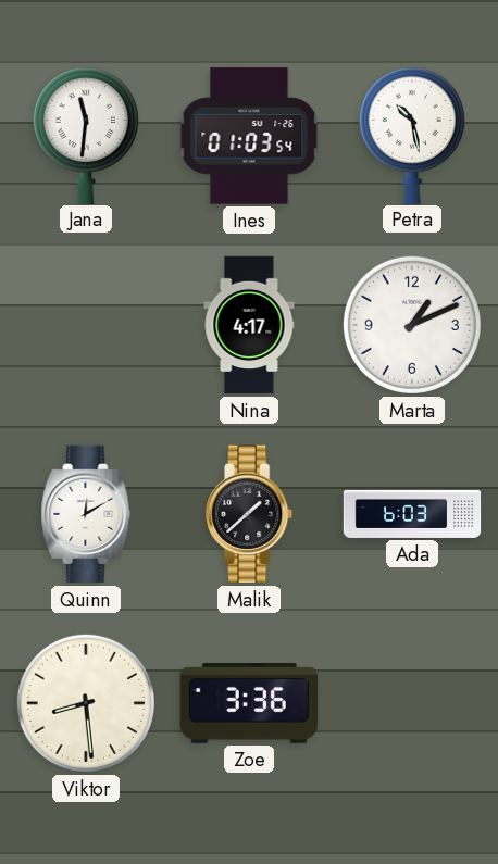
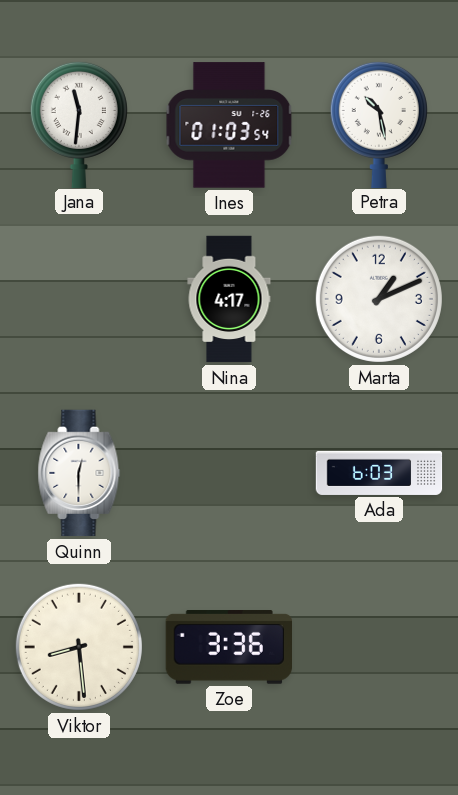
Quinn: 12:10 -> 12:30
Malik: 1:38 -> none
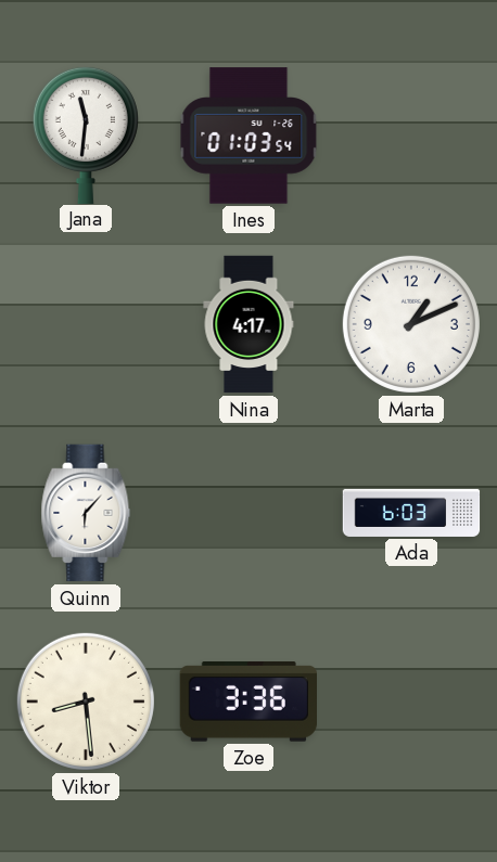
Petra: 10:28 -> none
Quinn: 12:30 -> 6:07
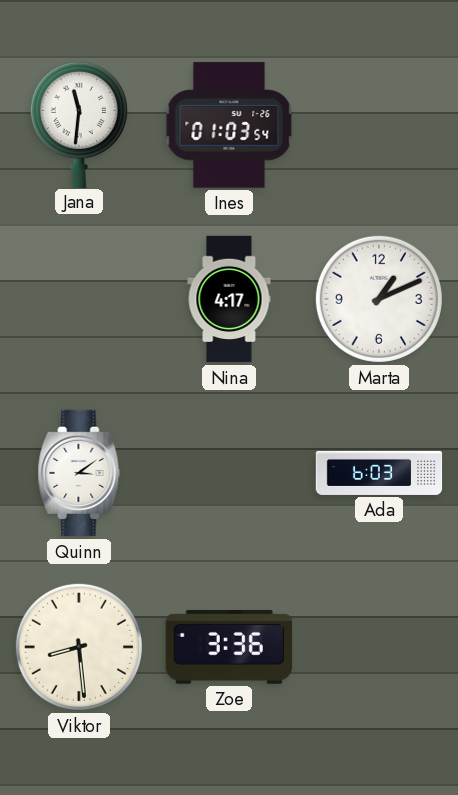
Quinn: 6:07 -> 3:09
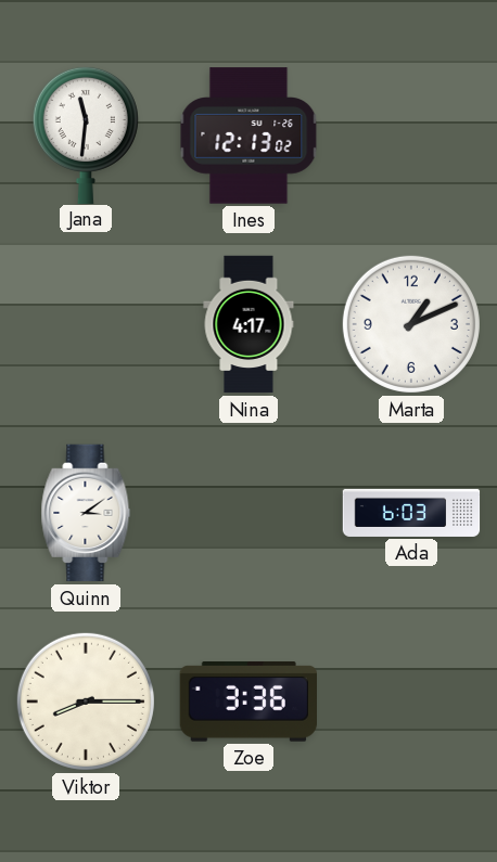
Ines: 01:03 -> 12:13
Viktor: 8:29 -> 8:15
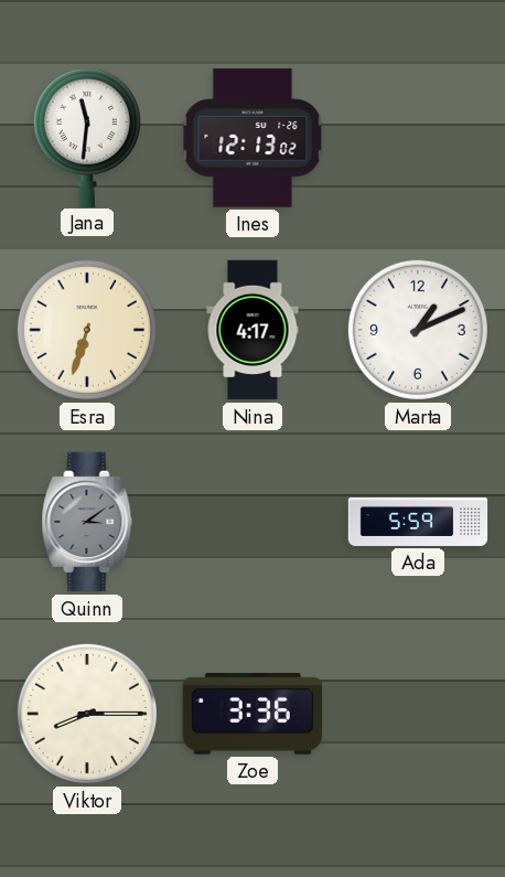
Esra: none -> 6:33
Quinn dial: white -> grey
Ada: 6:03 -> 5:59
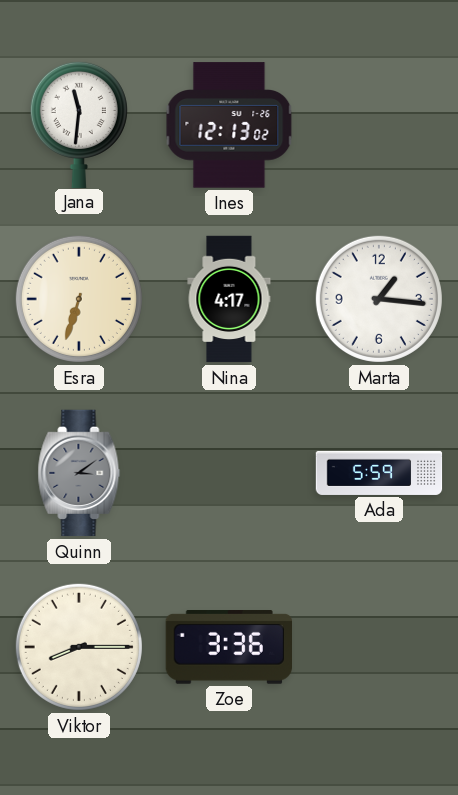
Marta: 1:11 -> 1:16
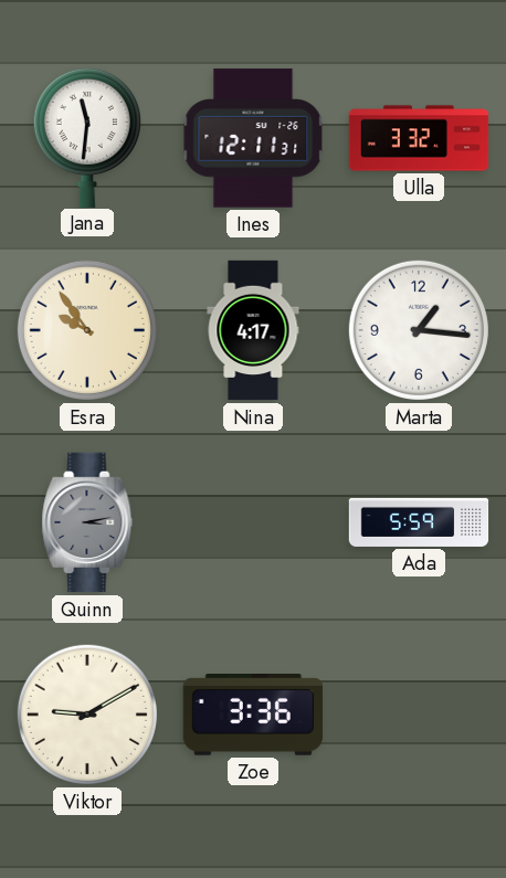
Ines: 12:13 -> 12:11
Ulla: none -> 3:32
Esra: 6:33 -> 9:54
Quinn: 3:09 -> 3:13
Viktor: 8:15 -> 9:10
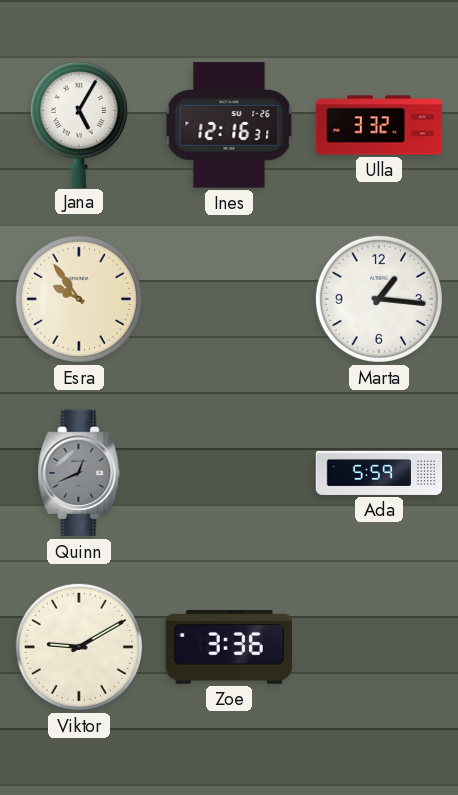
Jana: 11:31 -> 5:05
Ines: 12:11 -> 12:16
Nina: 4:17 -> none
Quinn: 3:13 -> 12:41
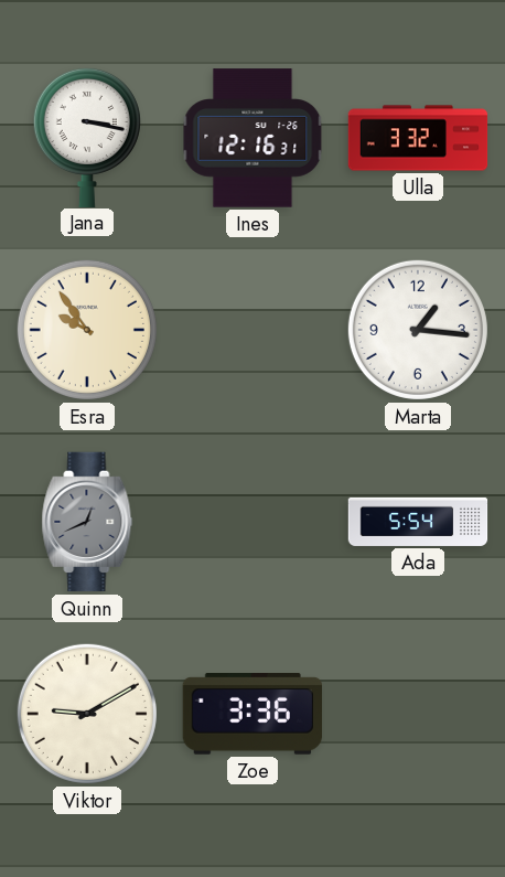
Jana: 5:05 -> 3:17
Ada: 5:59 -> 5:54
